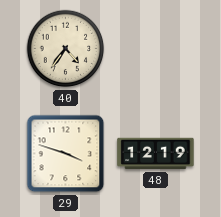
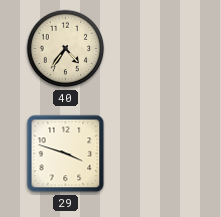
48: 12:19 -> none
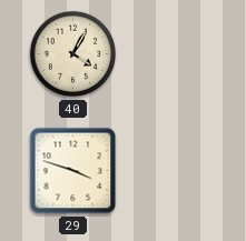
40: 4:36 -> 4:05
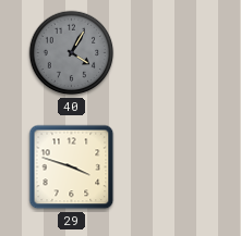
40 dial: cream -> grey
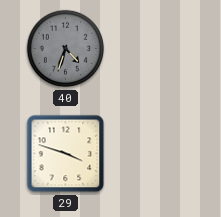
40: 4:05 -> 4:33
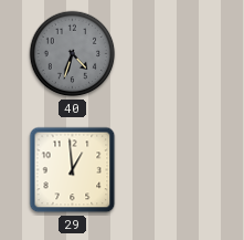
29: 3:48 -> 12:59
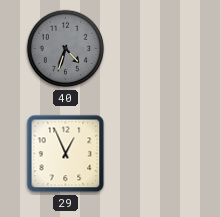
29: 12:59 -> 12:56
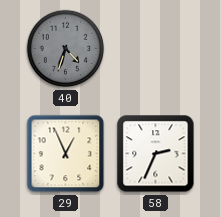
58: none -> 2:34
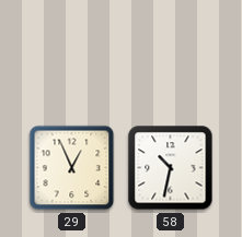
40: 4:33 -> none
58: 2:34 -> 10:32
